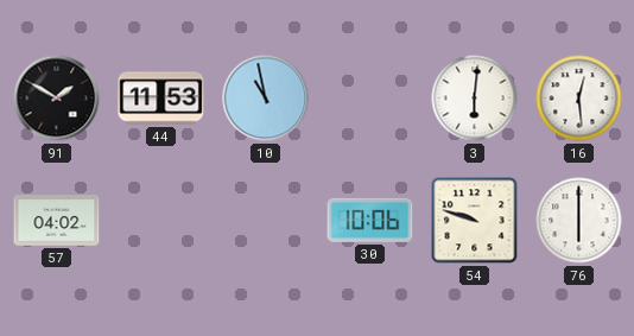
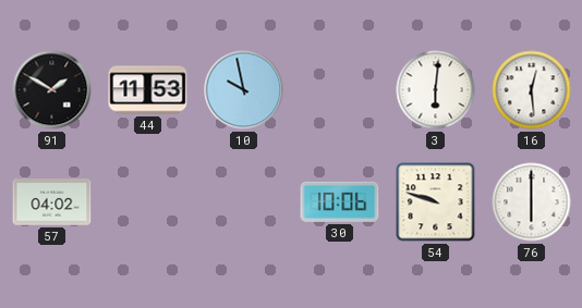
10: 10:58 -> 9:58
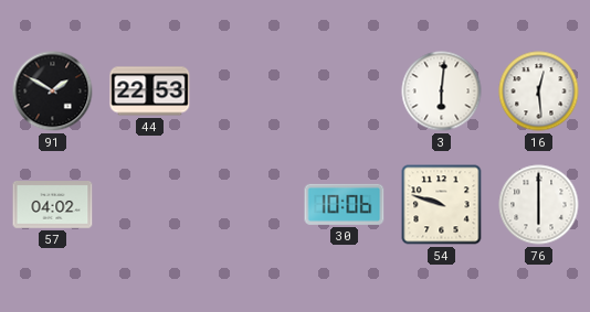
44: 11:53 -> 22:53
10: 9:58 -> none
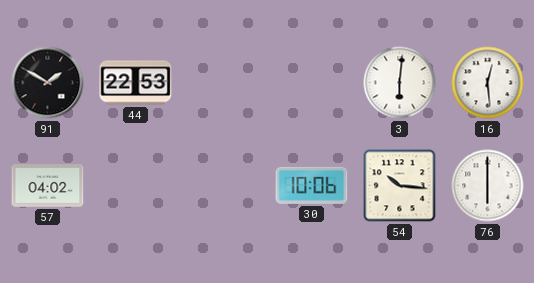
54: 9:48 -> 10:16
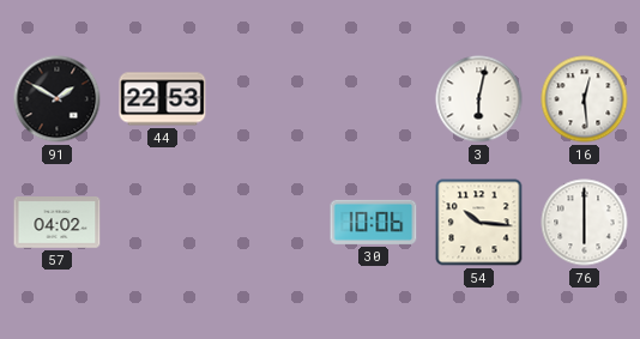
3: 6:01 -> 6:02
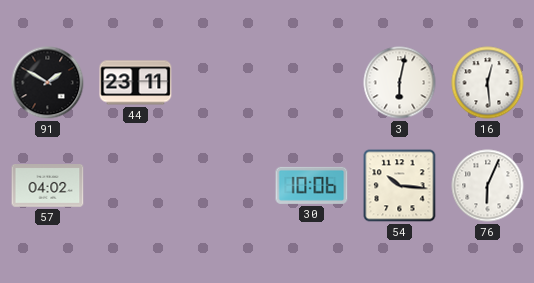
44: 22:53 -> 23:11
76: 6:00 -> 6:04
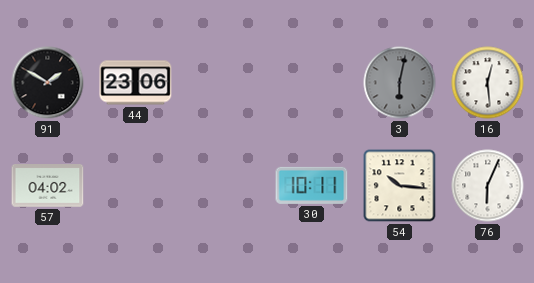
44: 23:11 -> 23:06
3 dial: white -> grey
30: 10:06 -> 10:11
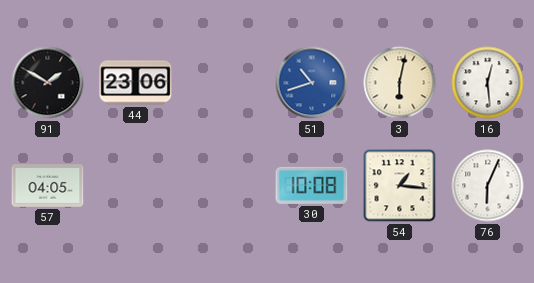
51: none -> 10:42
3 dial: grey -> cream
57: 04:02 -> 04:05
30: 10:11 -> 10:08
54: 10:16 -> 1:16
